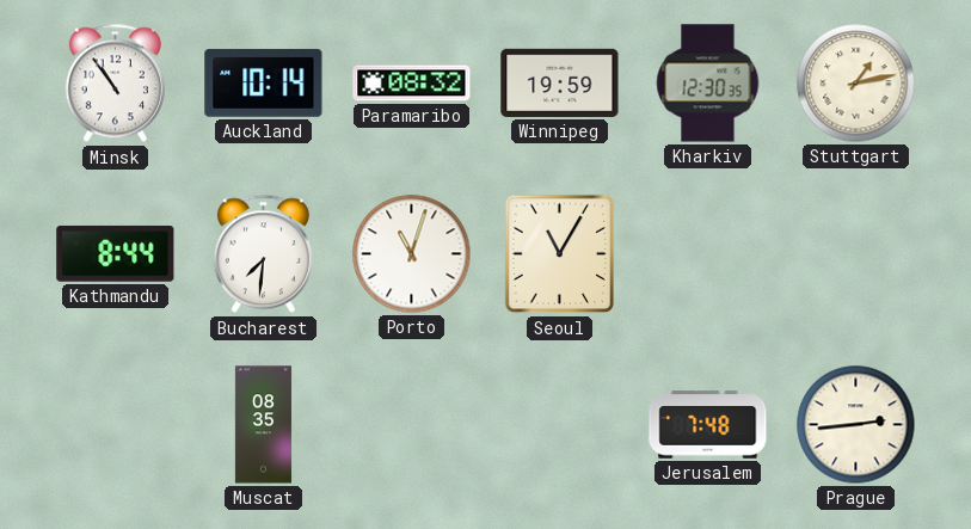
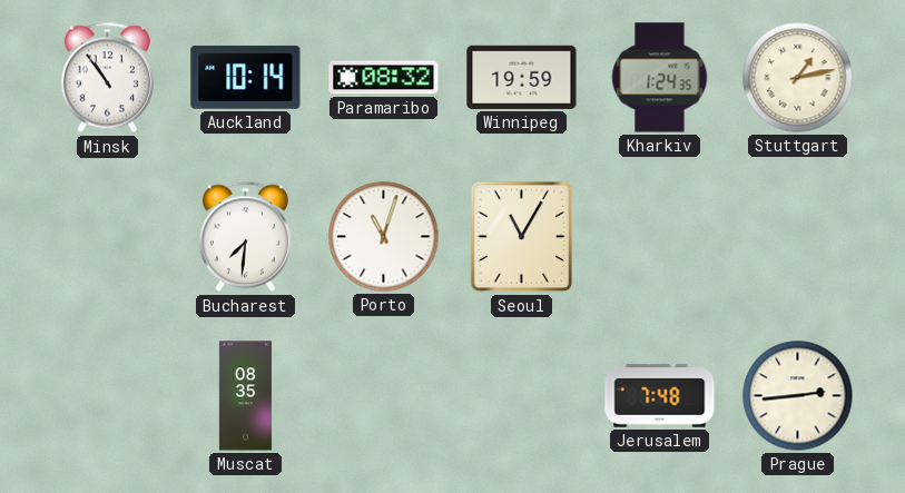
Kharkiv: 12:30 -> 1:24
Kathmandu: 8:44 -> none
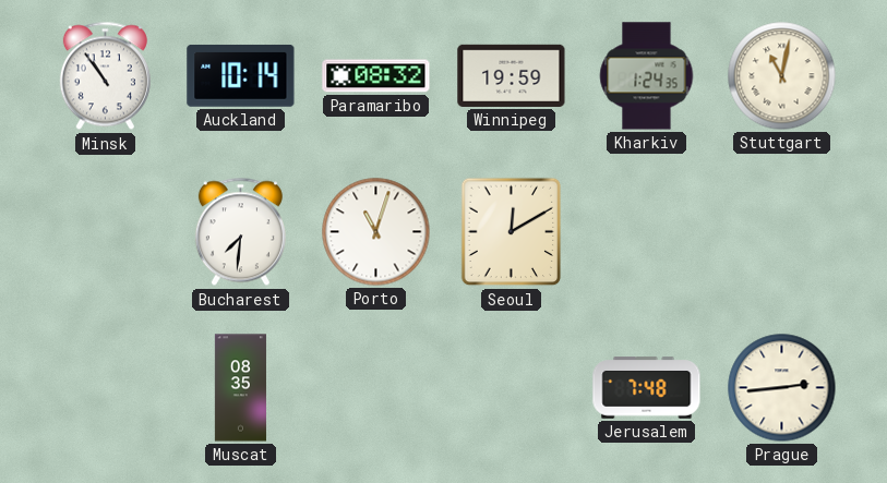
Stuttgart: 1:13 -> 11:02
Seoul: 11:05 -> 12:10
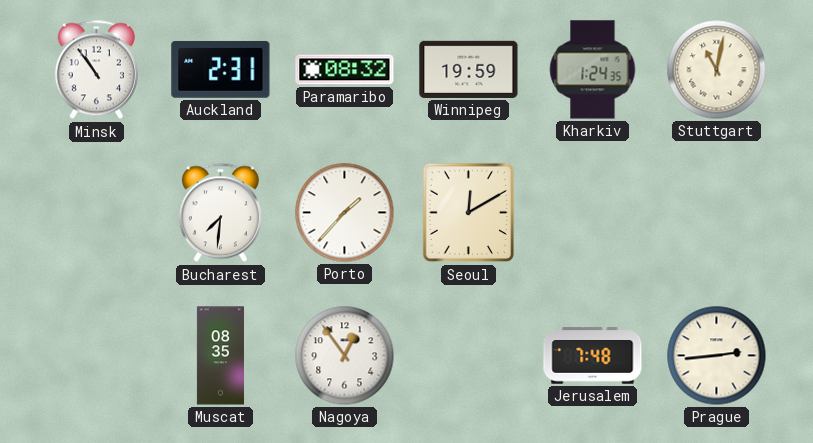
Auckland: 10:14 -> 2:31
Porto: 11:03 -> 1:37
Nagoya: none -> 12:54
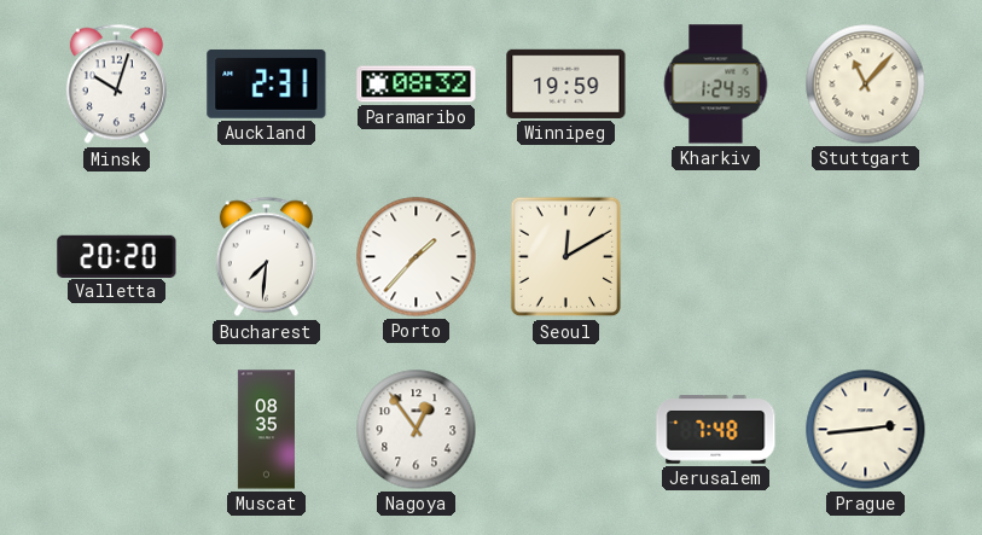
Minsk: 10:54 -> 10:03
Stuttgart: 11:02 -> 11:07
Valletta: none -> 20:20
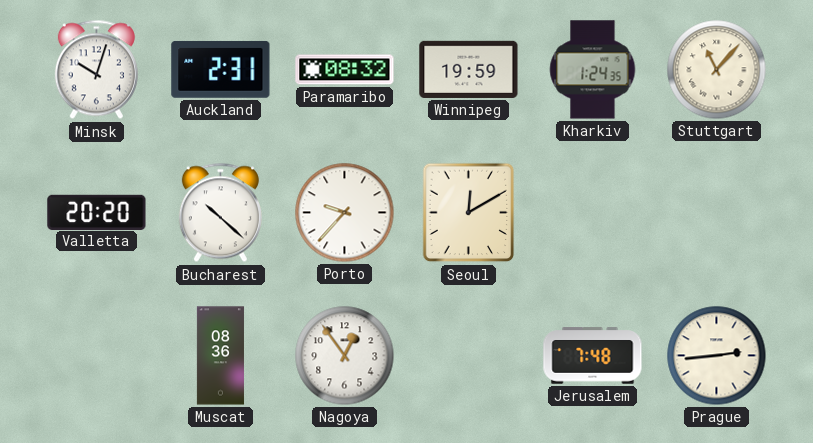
Bucharest: 7:31 -> 10:22
Porto: 1:37 -> 9:37
Muscat: 08:35 -> 08:36
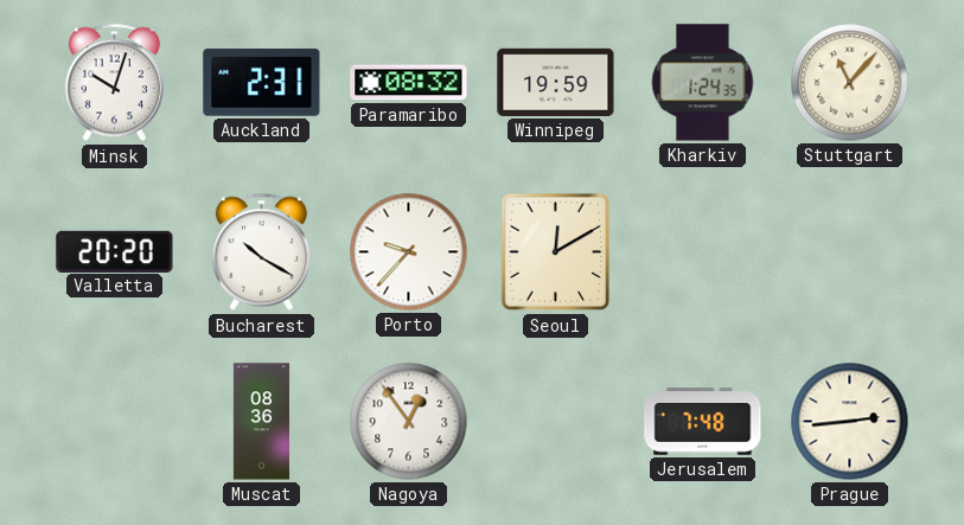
Bucharest: 10:22 -> 10:20
